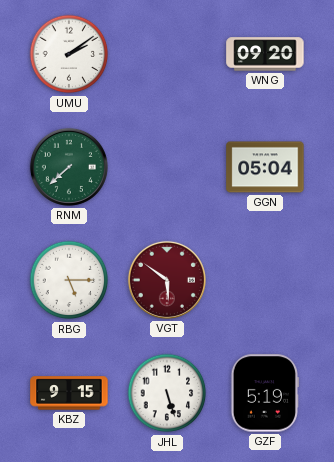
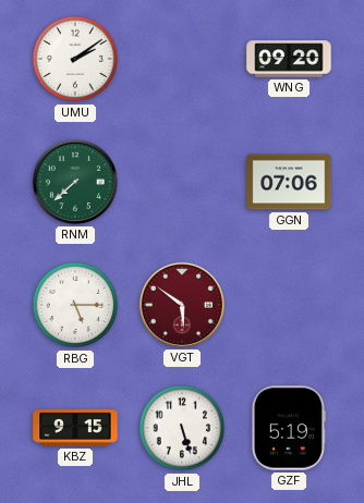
GGN: 05:04 -> 07:06
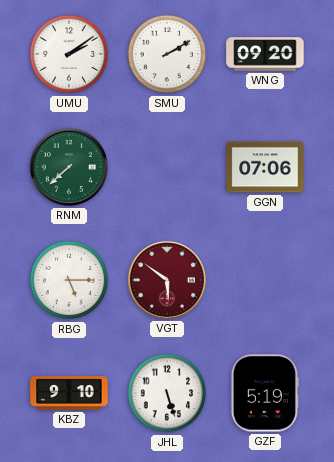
SMU: none -> 2:10
KBZ: 9:15 -> 9:10
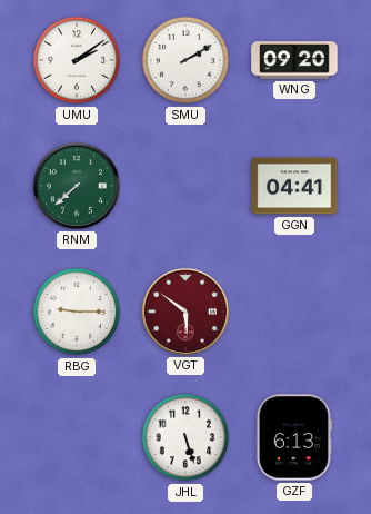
GGN: 07:06 -> 04:41
RBG: 5:15 -> 9:15
KBZ: 9:10 -> none
GZF: 5:19 -> 6:13
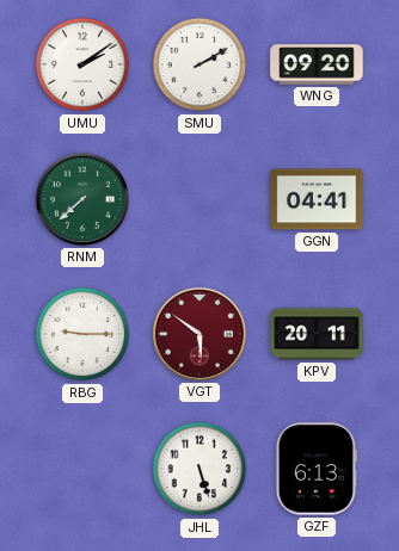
KPV: none -> 20:11
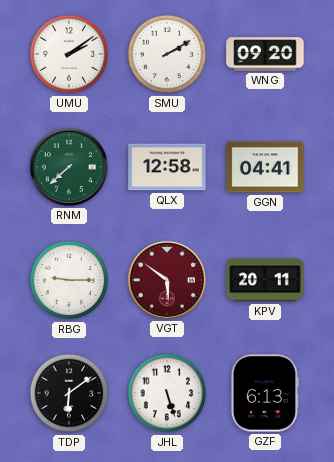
QLX: none -> 12:58
TDP: none -> 6:09
